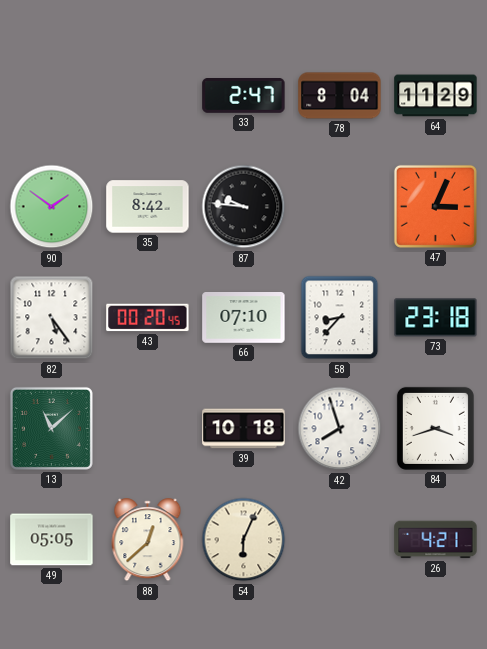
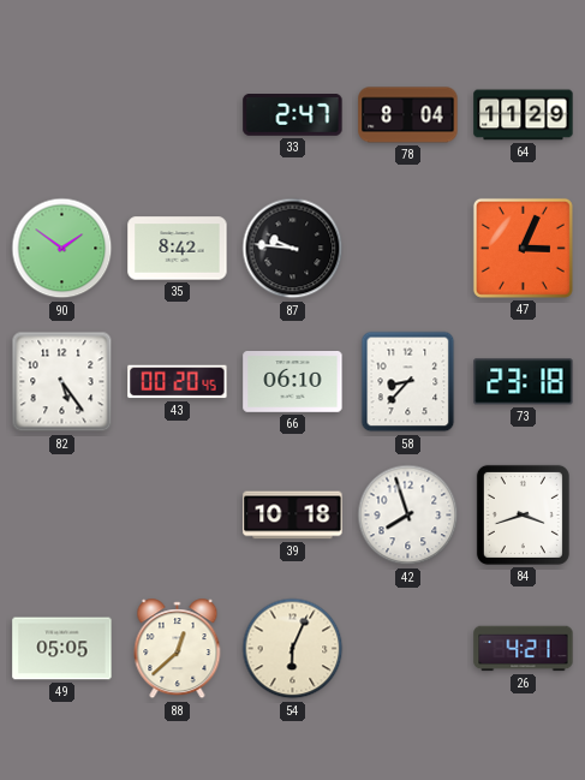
66: 07:10 -> 06:10
13: 11:08 -> none
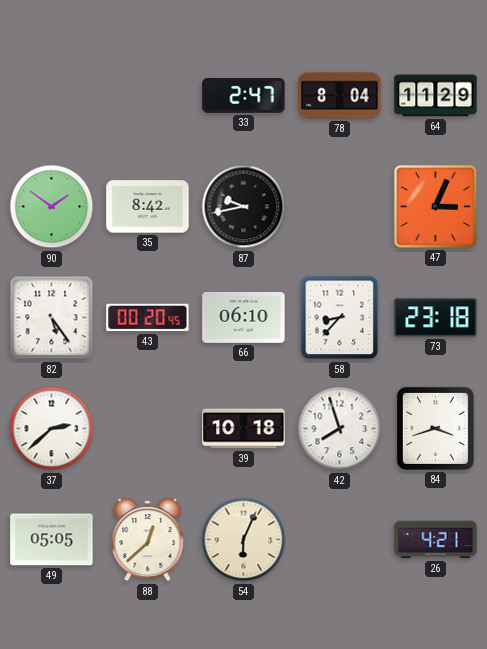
87: 9:46 -> 9:43
37: none -> 2:38
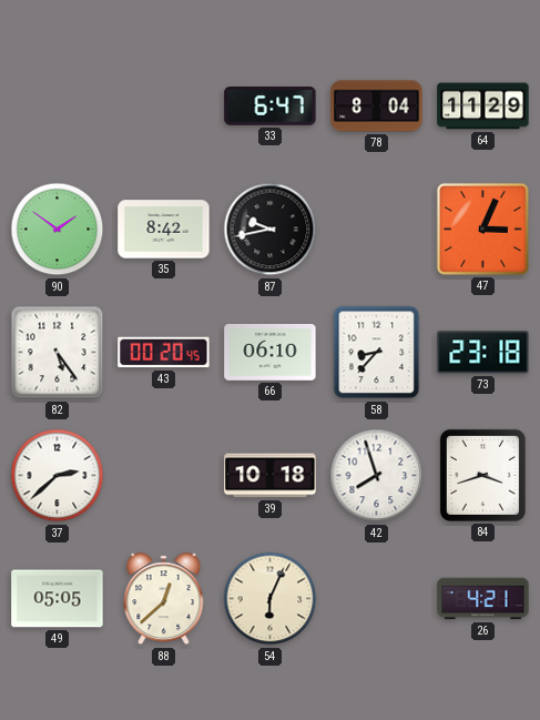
33: 2:47 -> 6:47
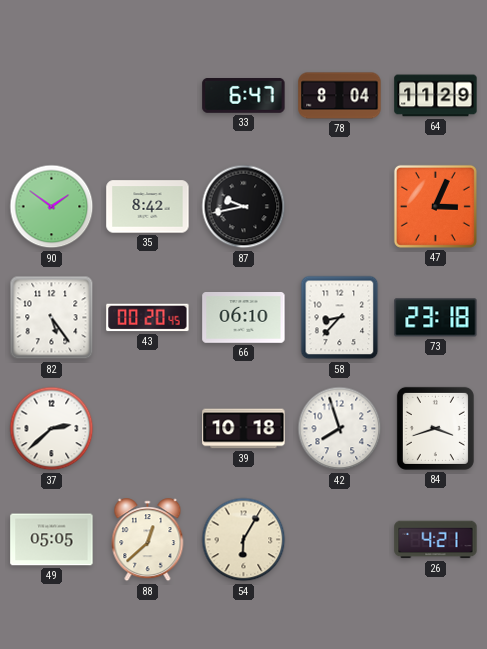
54: 6:04 -> 6:05
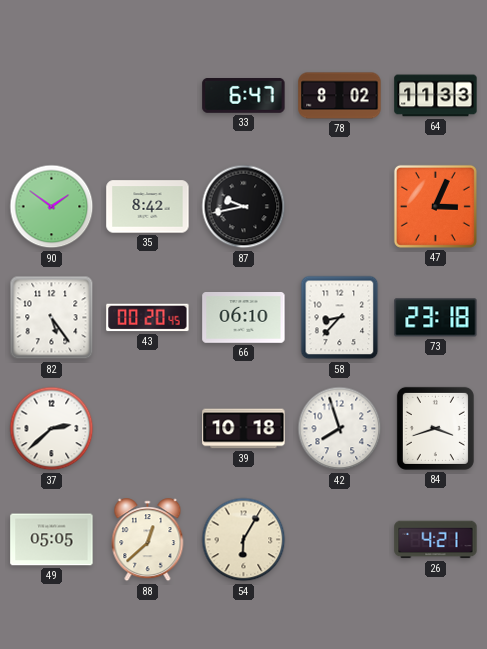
78: 8:04 -> 8:02
64: 11:29 -> 11:33
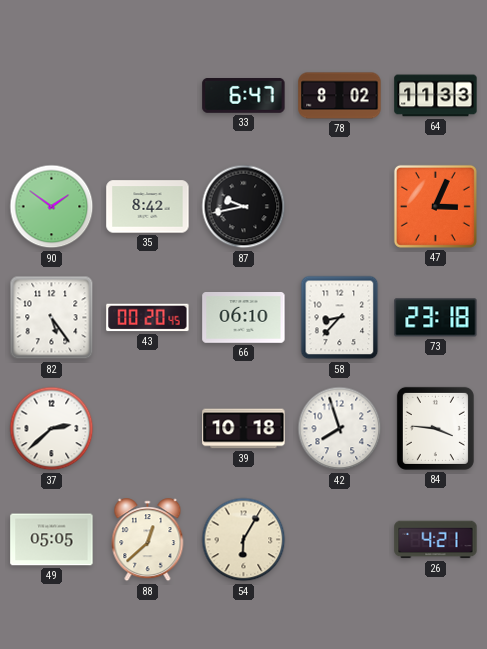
84: 3:42 -> 3:46
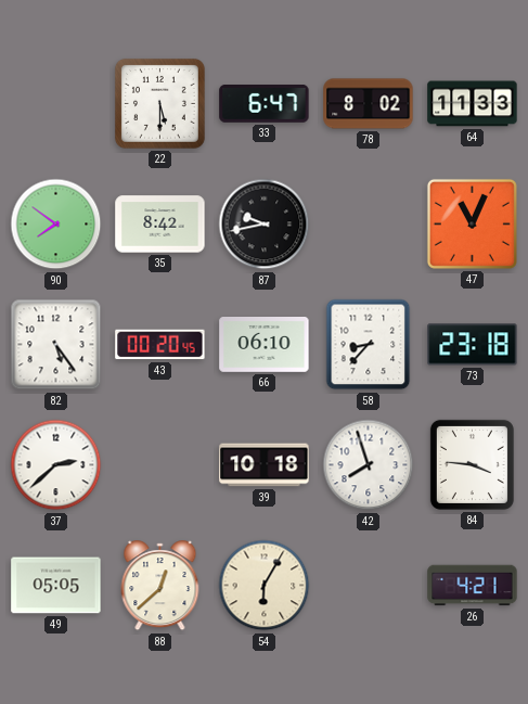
22: none -> 5:30
90: 1:51 -> 7:51
47: 3:04 -> 11:04
